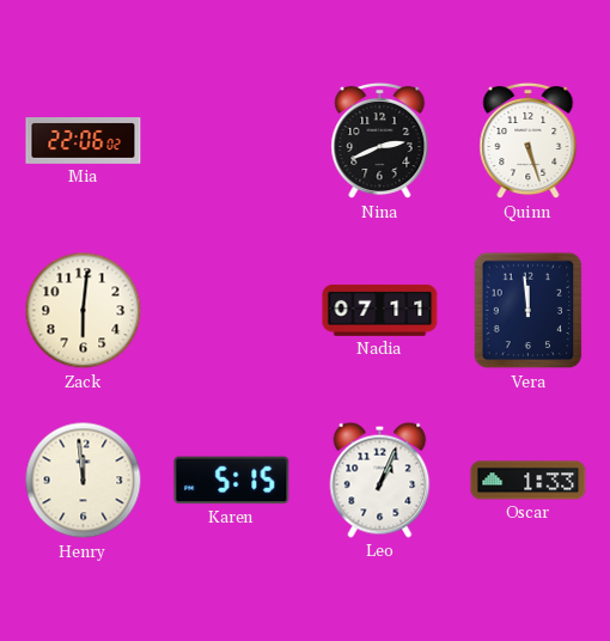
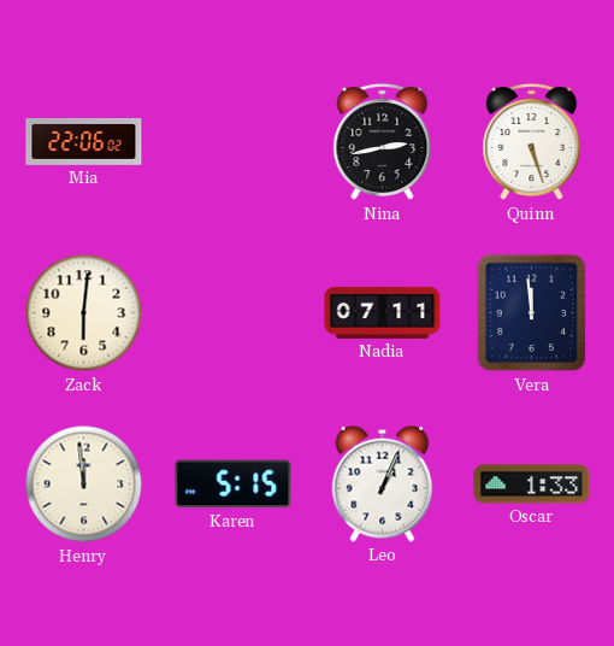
Nina: 2:41 -> 2:43
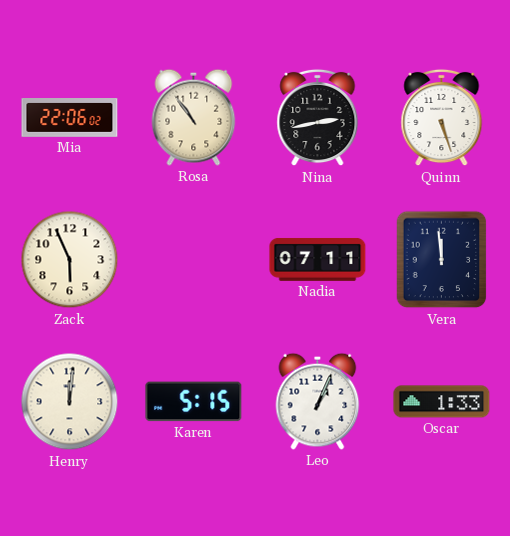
Rosa: none -> 10:54
Zack: 6:01 -> 5:56
Henry: 11:59 -> 12:01
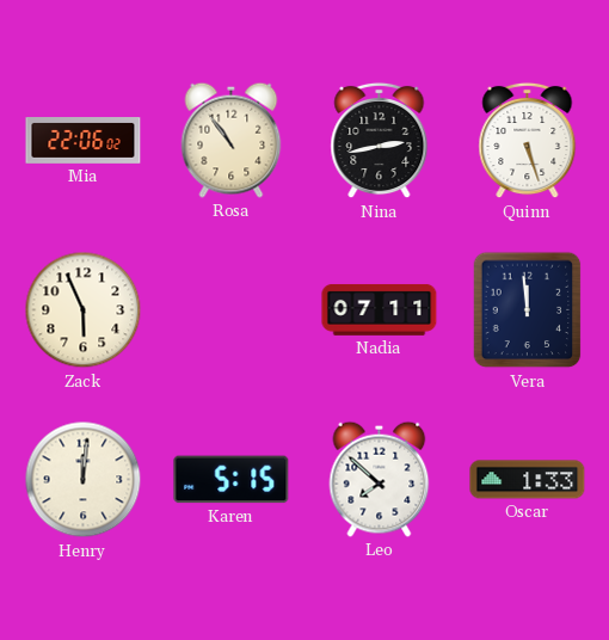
Leo: 1:04 -> 7:52
